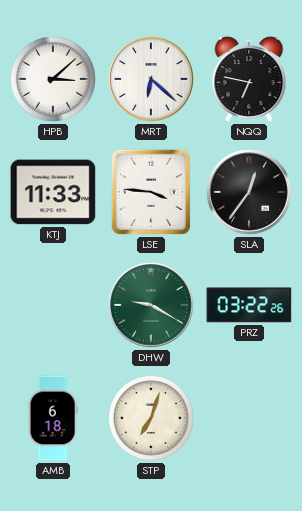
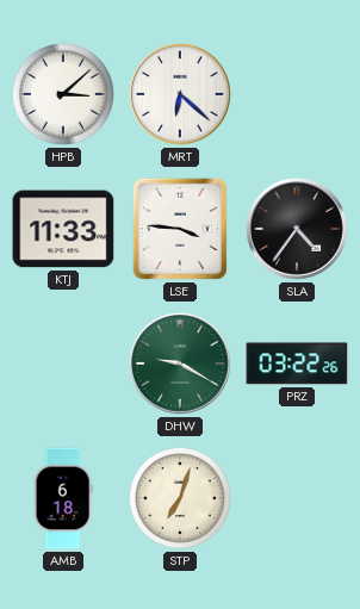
NQQ: 6:47 -> none
SLA: 12:36 -> 4:36
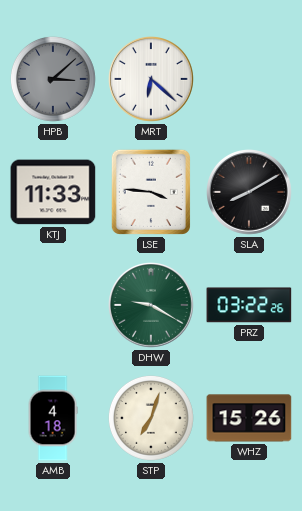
HPB dial: white -> grey
SLA: 4:36 -> 8:10
AMB: 6:18 -> 4:18
WHZ: none -> 15:26
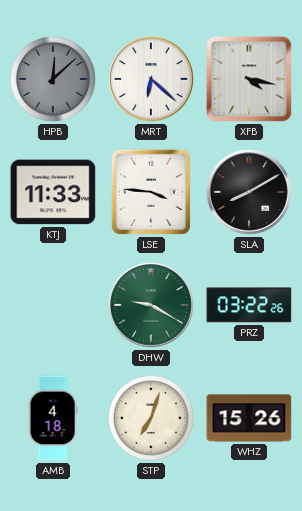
HPB: 3:08 -> 12:08
XFB: none -> 4:17
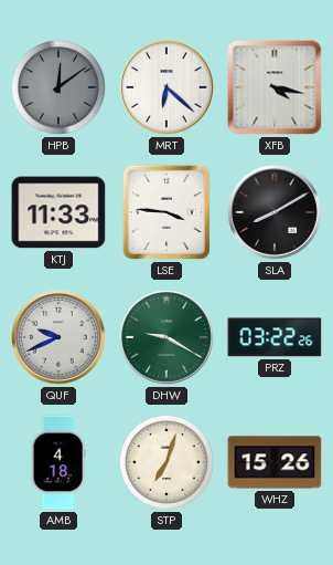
HPB: 12:08 -> 12:09
QUF: none -> 9:41
